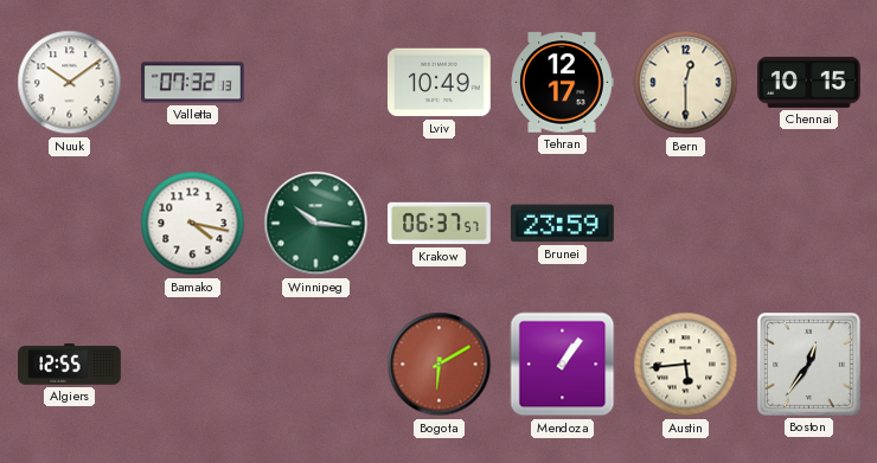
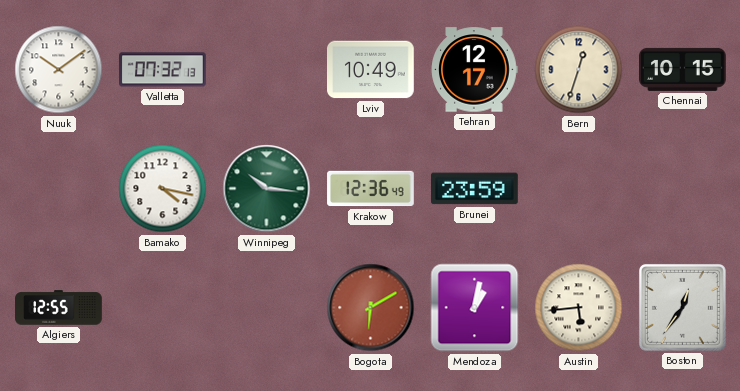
Bern: 12:30 -> 12:33
Krakow: 06:37 -> 12:36
Mendoza: 1:06 -> 1:02
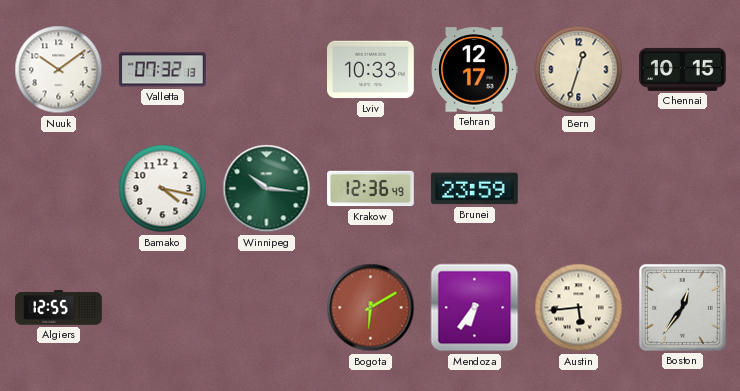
Lviv: 10:49 -> 10:33
Mendoza: 1:02 -> 6:36
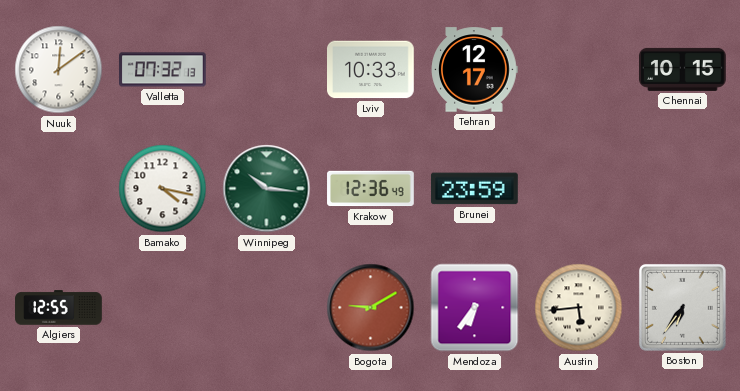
Nuuk: 10:09 -> 12:09
Bern: 12:33 -> none
Bogota: 6:10 -> 9:10
Boston: 12:36 -> 6:36
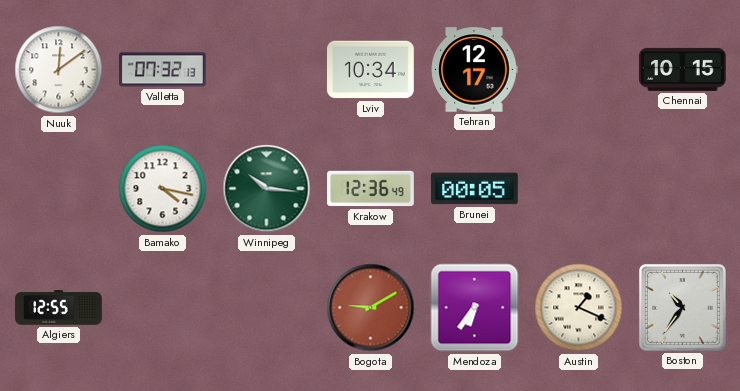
Lviv: 10:33 -> 10:34
Brunei: 23:59 -> 00:05
Austin: 5:44 -> 1:19
Boston: 6:36 -> 10:36
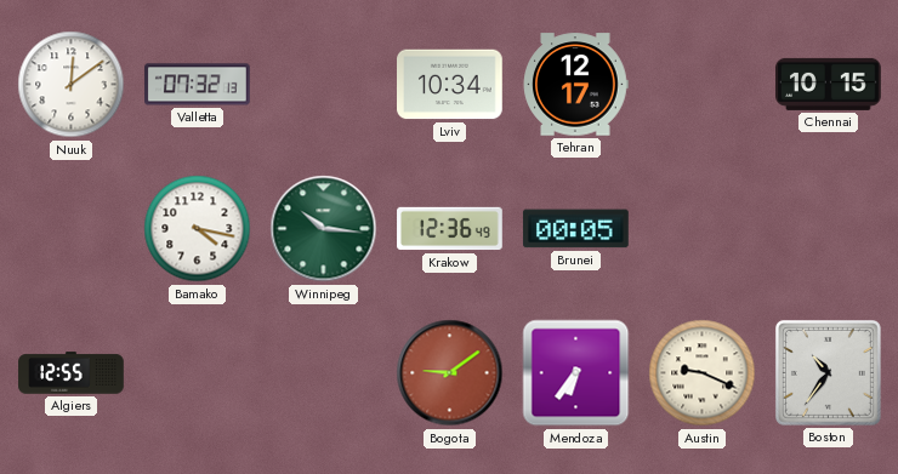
Bogota: 9:10 -> 9:09
Austin: 1:19 -> 9:19
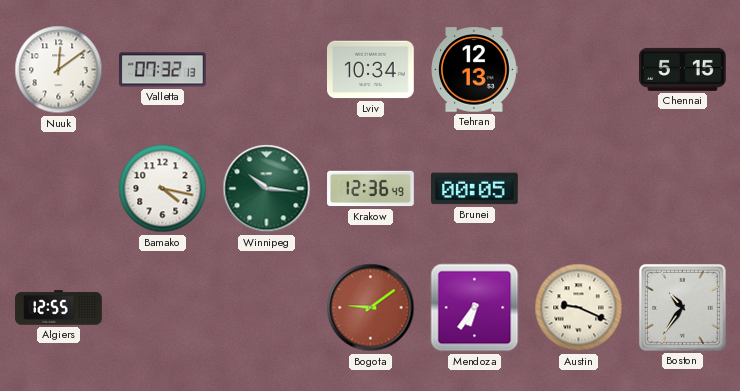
Tehran: 12:17 -> 12:13
Chennai: 10:15 -> 5:15
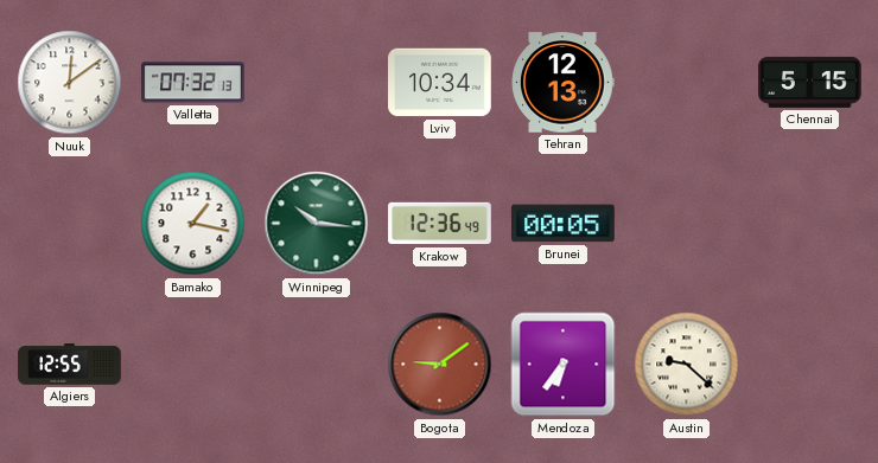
Bamako: 4:17 -> 1:17
Austin: 9:19 -> 9:22
Boston: 10:36 -> none
